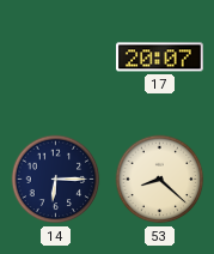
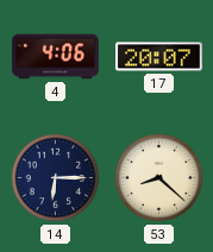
4: none -> 4:06
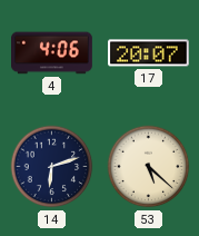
14: 6:15 -> 6:12
53: 8:22 -> 5:22
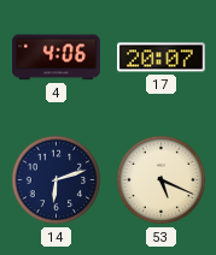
53: 5:22 -> 5:19
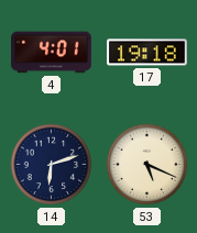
4: 4:06 -> 4:01
17: 20:07 -> 19:18
